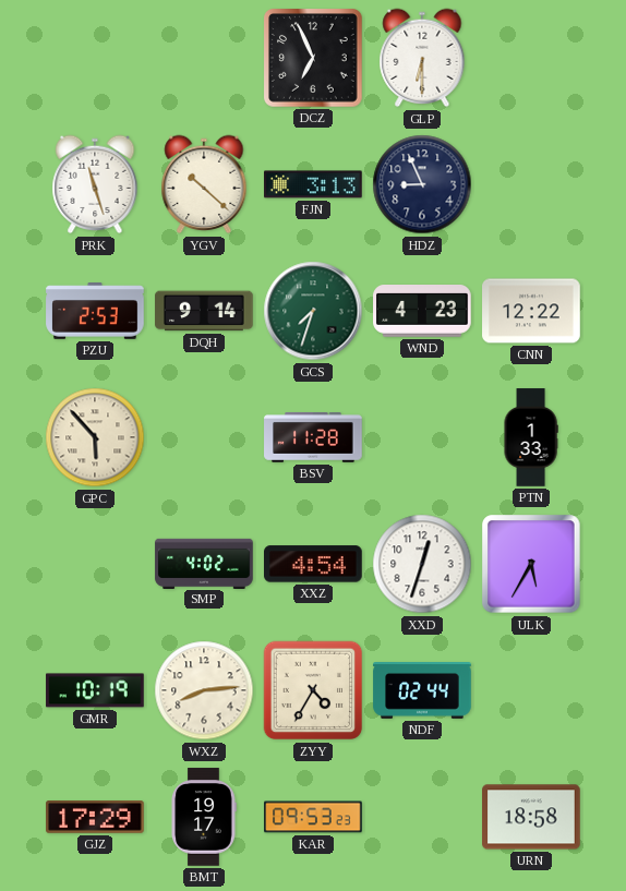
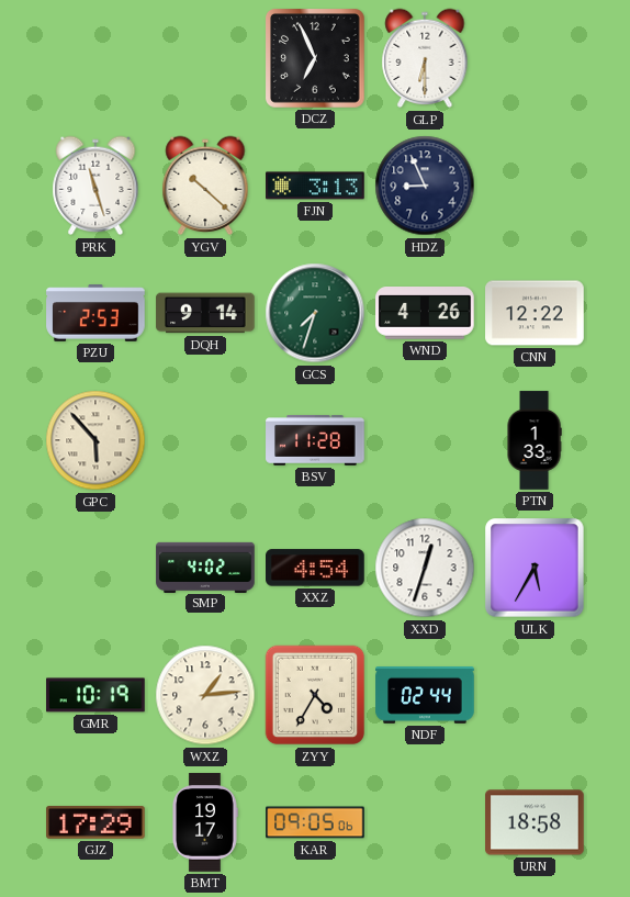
WND: 4:23 -> 4:26
WXZ: 8:14 -> 1:14
KAR: 09:53 -> 09:05
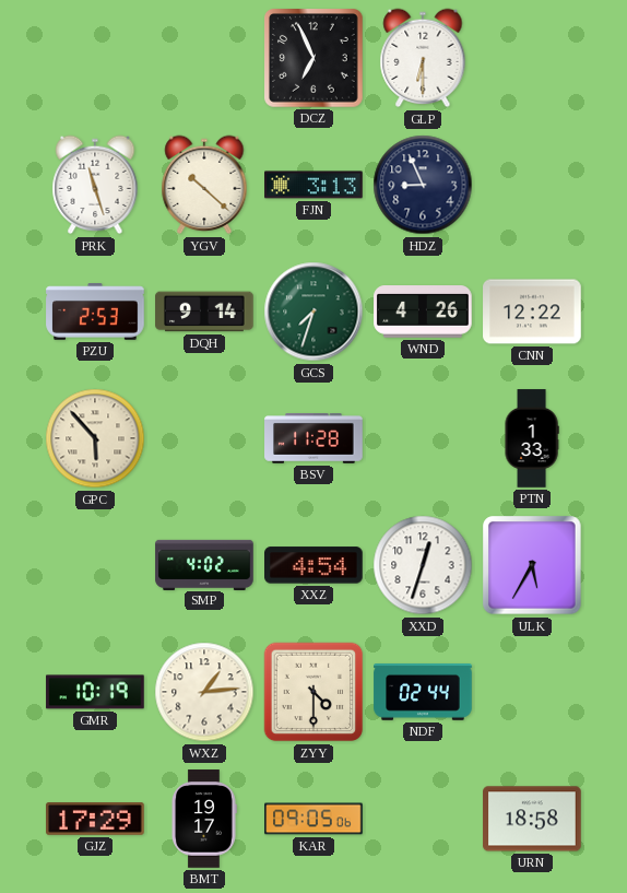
ZYY: 4:35 -> 4:30
